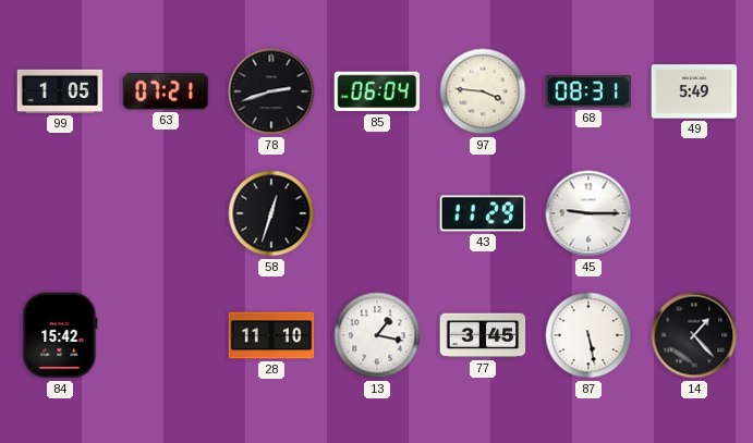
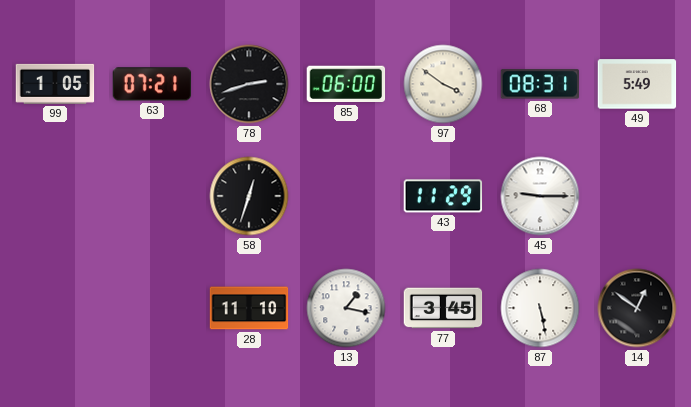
85: 06:04 -> 06:00
97: 3:46 -> 3:51
84: 15:42 -> none
14: 1:23 -> 12:51
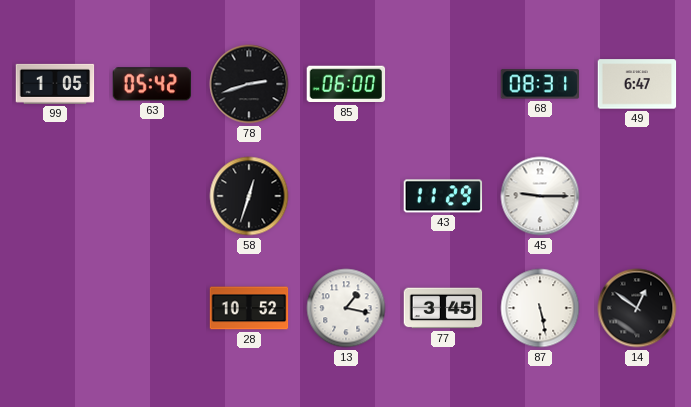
63: 07:21 -> 05:42
97: 3:51 -> none
49: 5:49 -> 6:47
28: 11:10 -> 10:52
